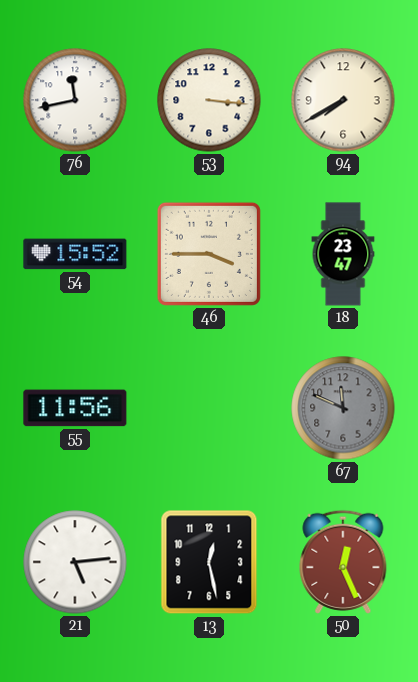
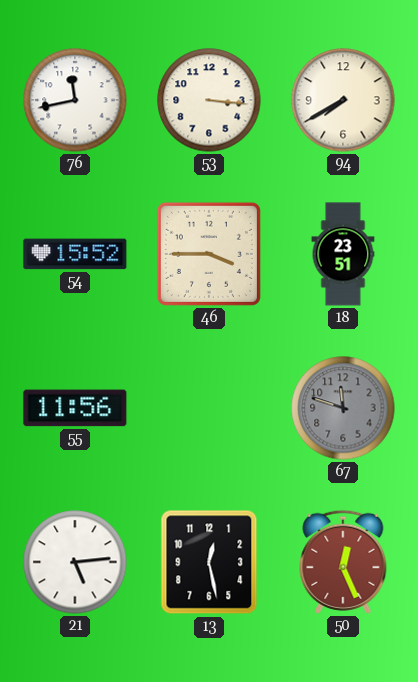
18: 23:47 -> 23:51
67: 11:49 -> 11:48
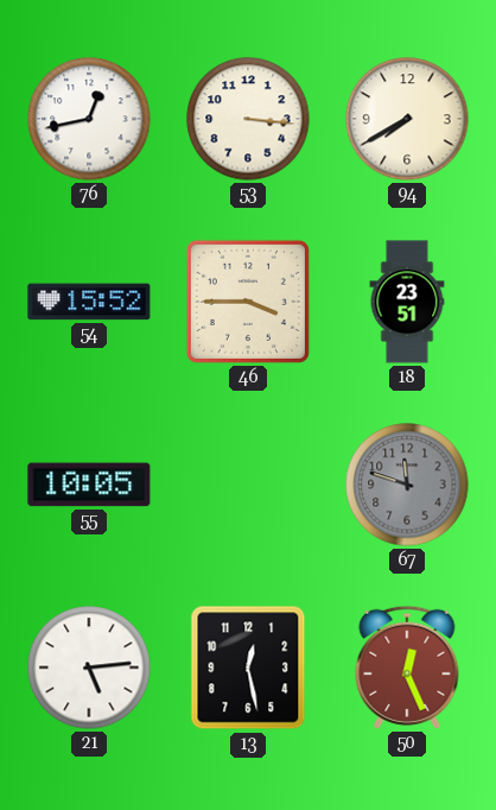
76: 11:43 -> 12:43
55: 11:56 -> 10:05
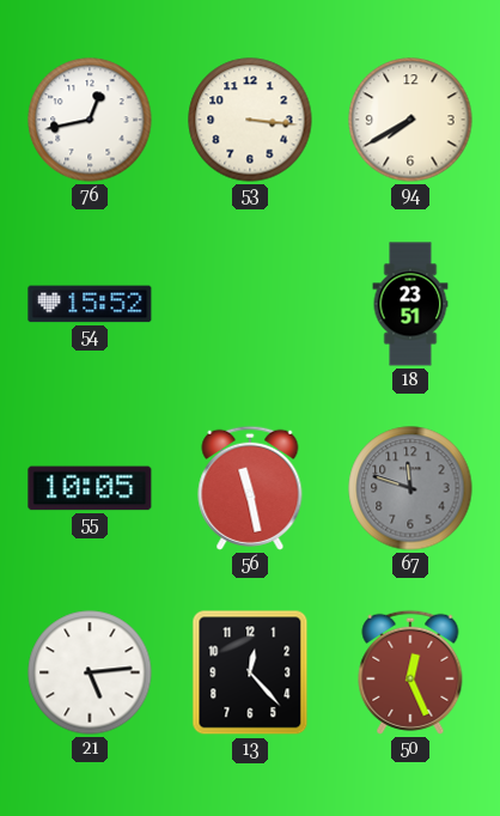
46: 3:45 -> none
56: none -> 11:28
13: 12:28 -> 12:23
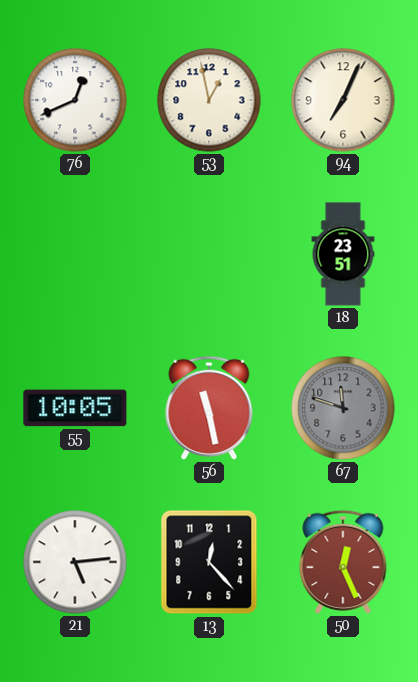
76: 12:43 -> 12:41
53: 3:16 -> 12:58
94: 7:40 -> 7:04
54: 15:52 -> none
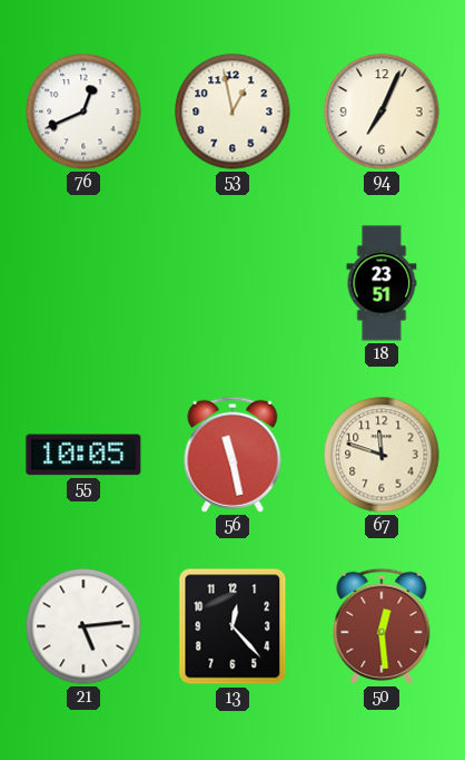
67 dial: grey -> cream
50: 12:26 -> 12:29
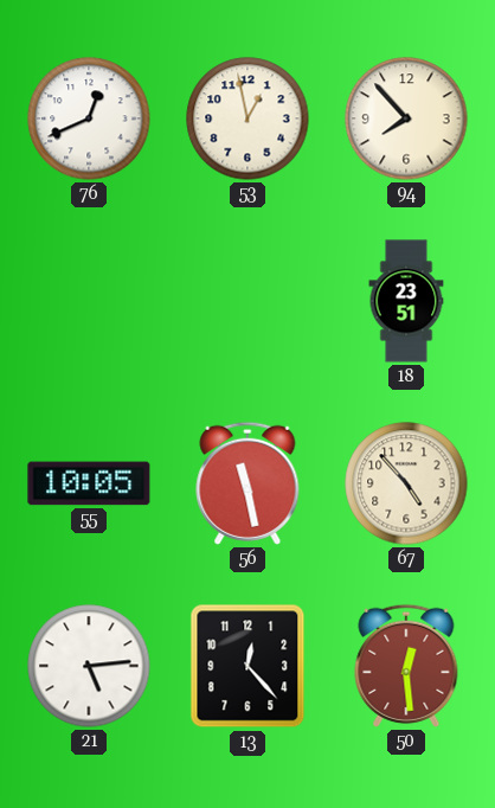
94: 7:04 -> 7:53
67: 11:48 -> 4:53
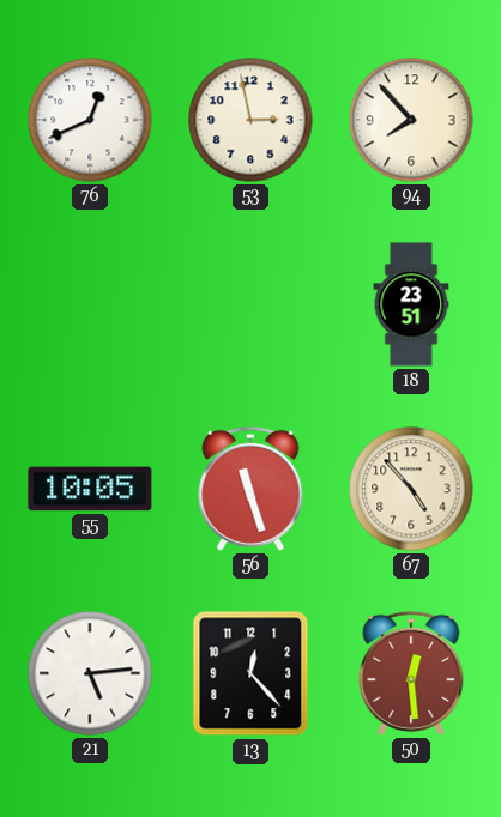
53: 12:58 -> 2:58
56: 11:28 -> 11:27
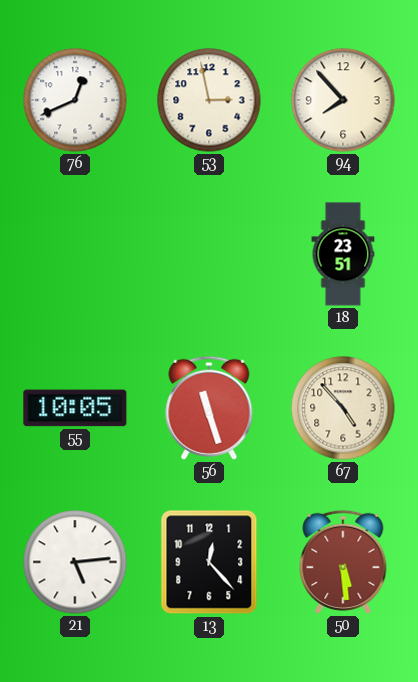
50: 12:29 -> 5:29
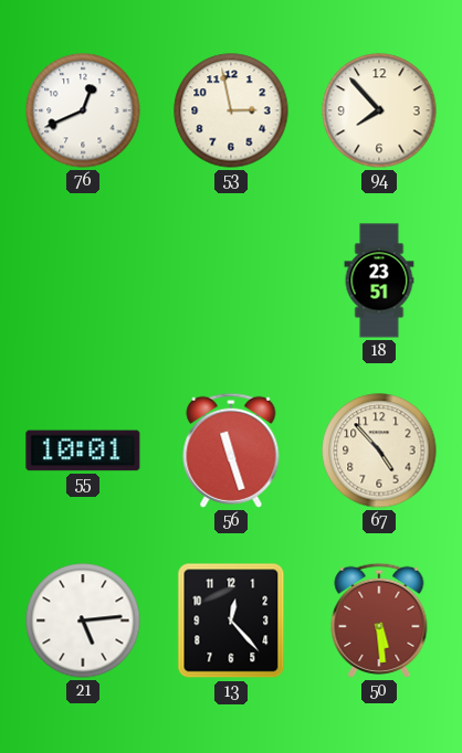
55: 10:05 -> 10:01
